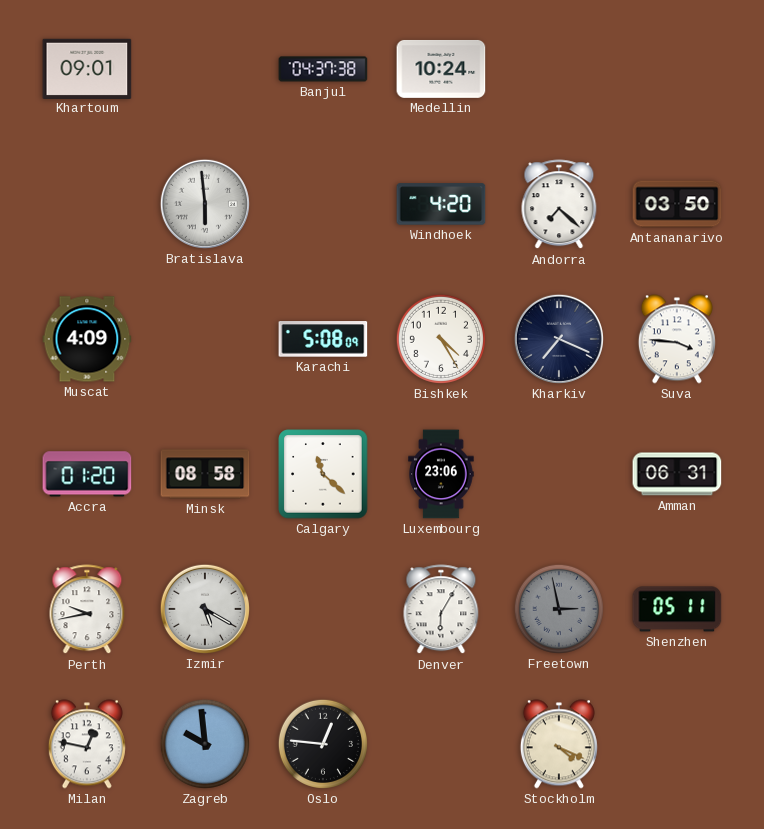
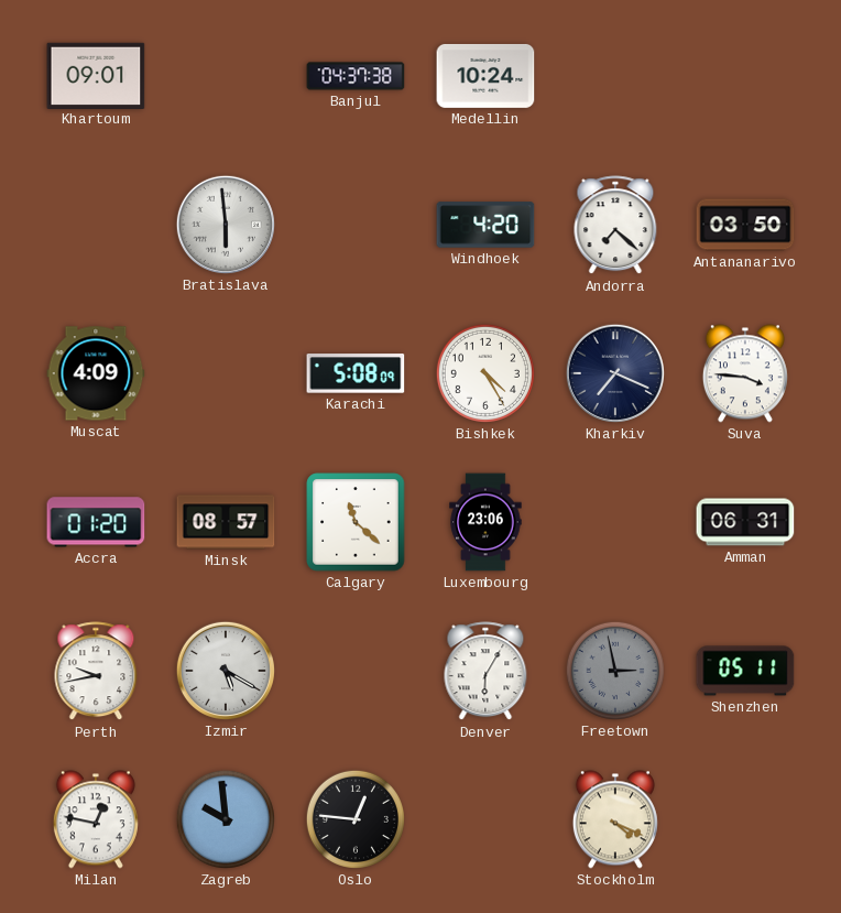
Minsk: 08:58 -> 08:57
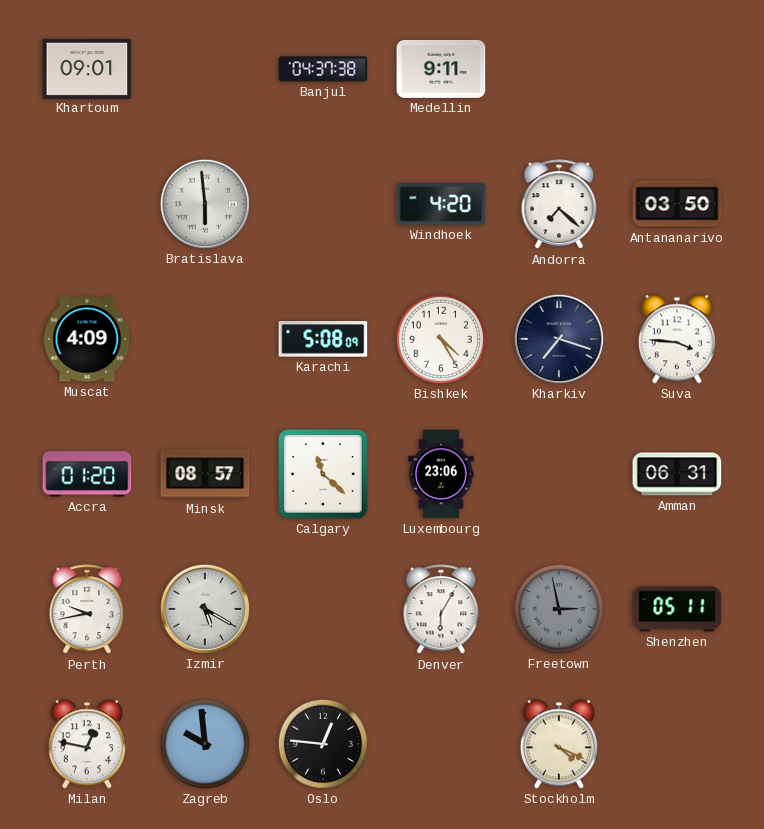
Medellin: 10:24 -> 9:11
Kharkiv: 7:19 -> 7:18
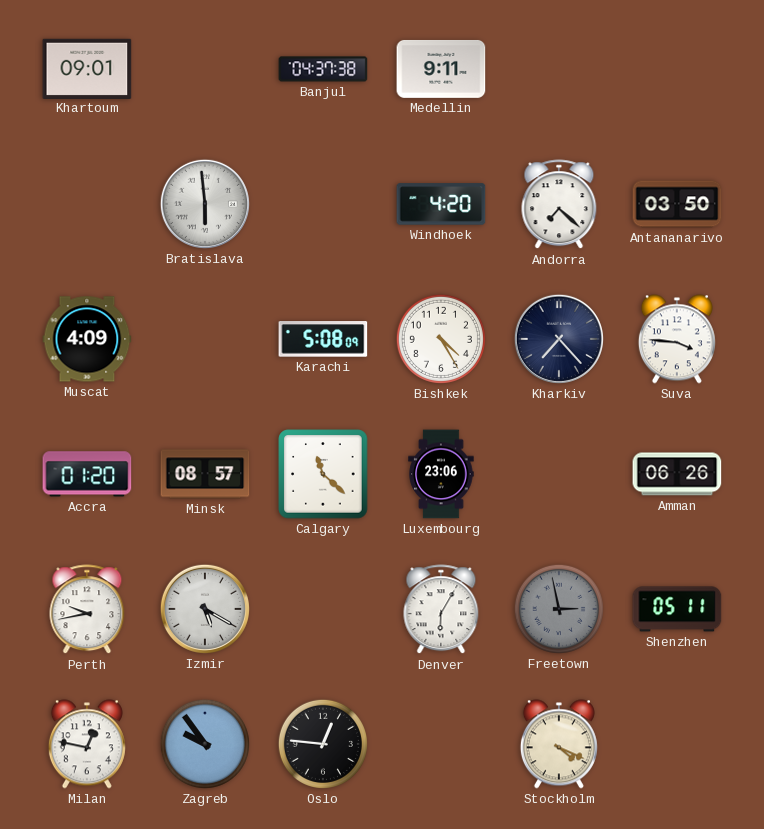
Kharkiv: 7:18 -> 7:23
Amman: 06:31 -> 06:26
Zagreb: 9:59 -> 9:54
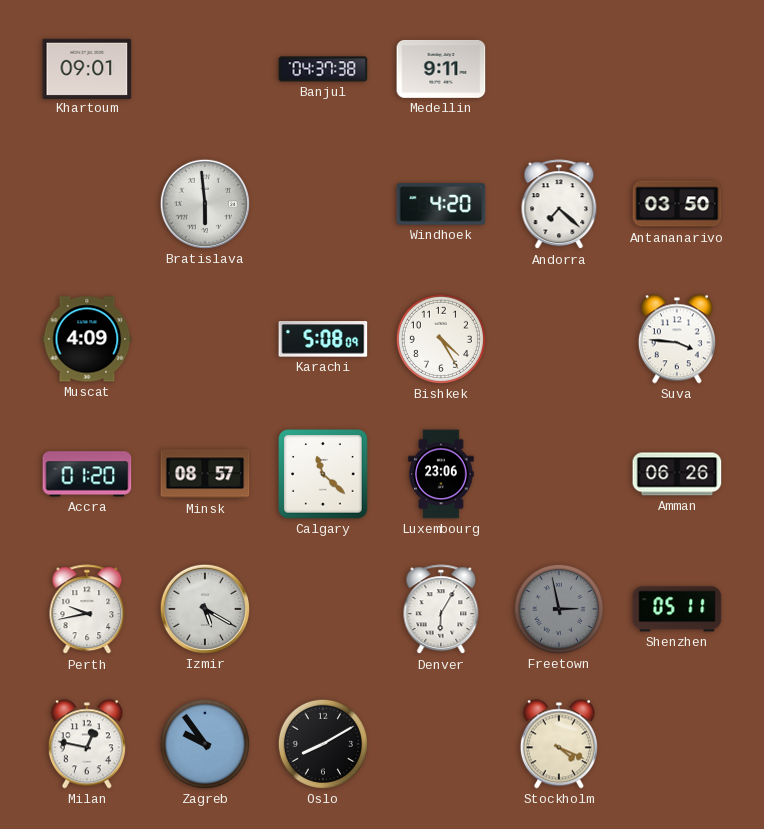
Kharkiv: 7:23 -> none
Oslo: 12:46 -> 8:10
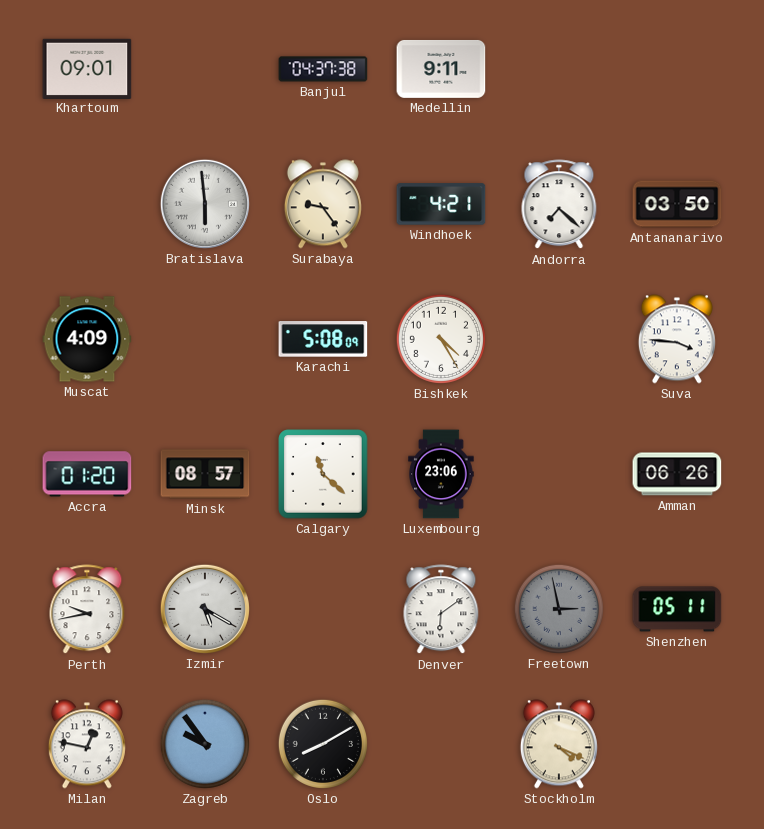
Surabaya: none -> 9:24
Windhoek: 4:20 -> 4:21
Denver: 6:05 -> 6:09
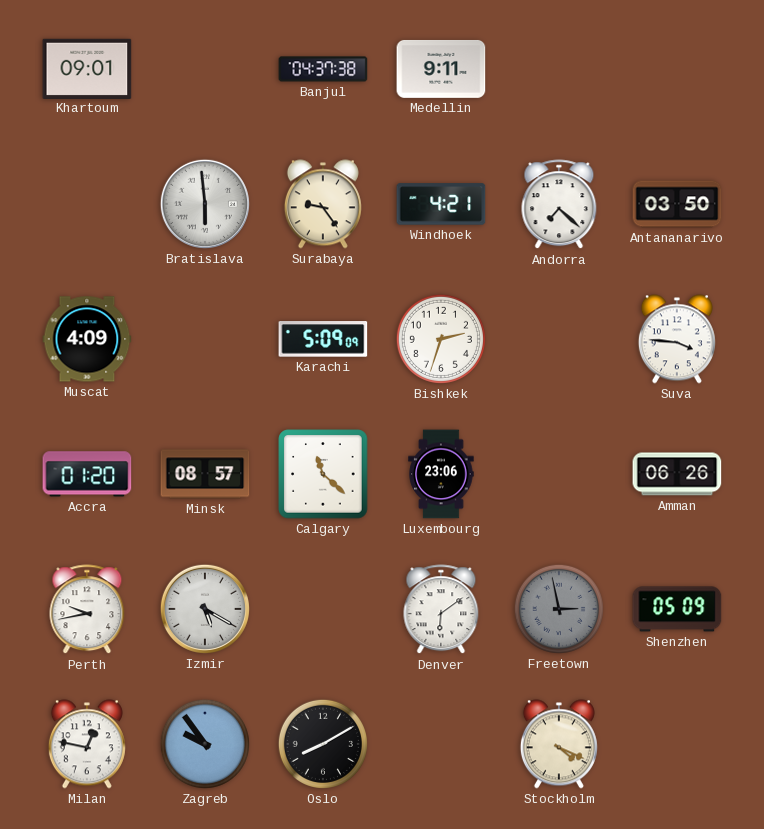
Karachi: 5:08 -> 5:09
Bishkek: 4:25 -> 2:33
Shenzhen: 05:11 -> 05:09
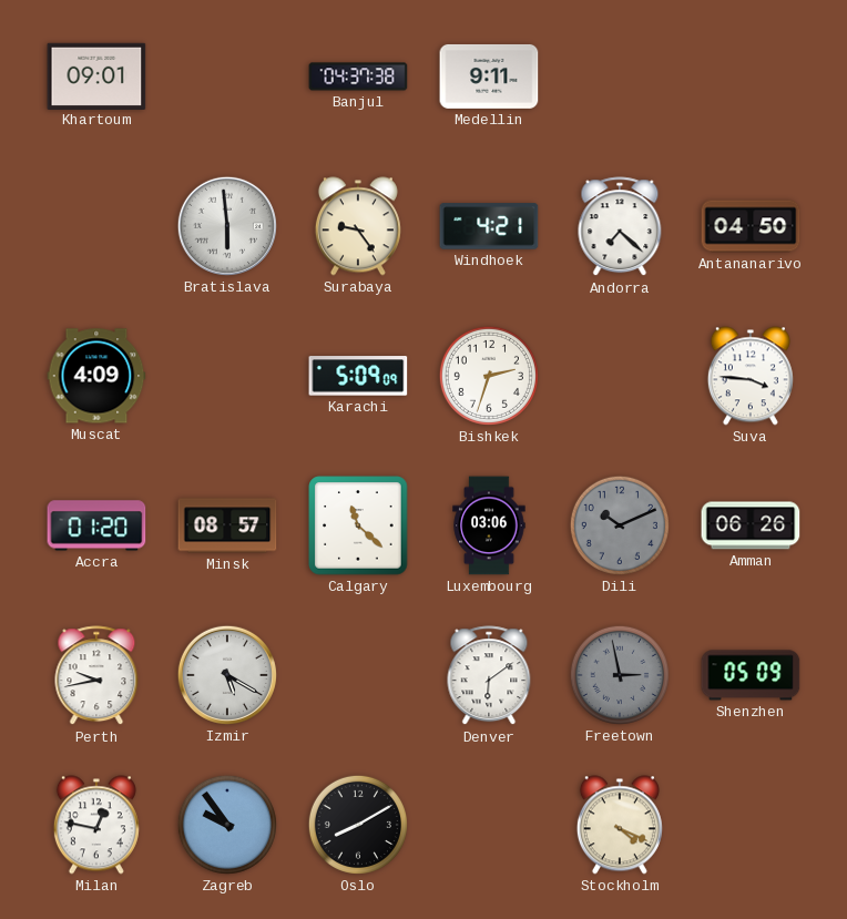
Antananarivo: 03:50 -> 04:50
Luxembourg: 23:06 -> 03:06
Dili: none -> 10:11
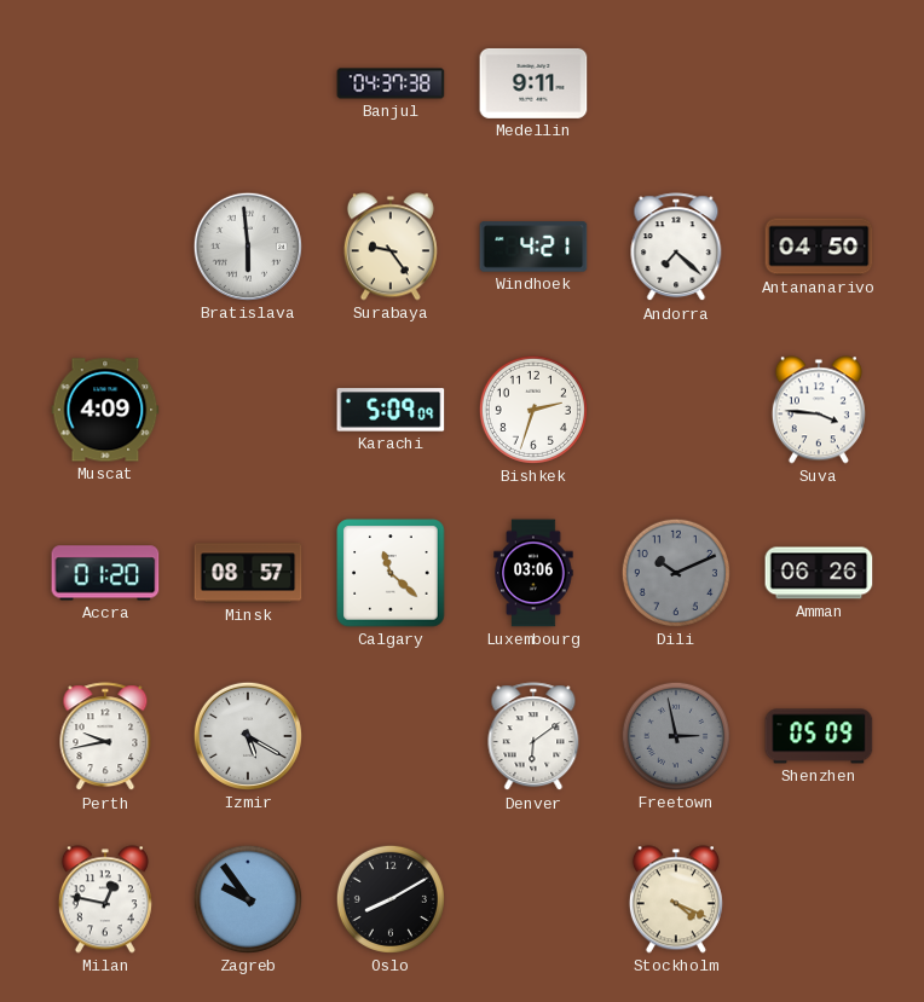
Khartoum: 09:01 -> none
